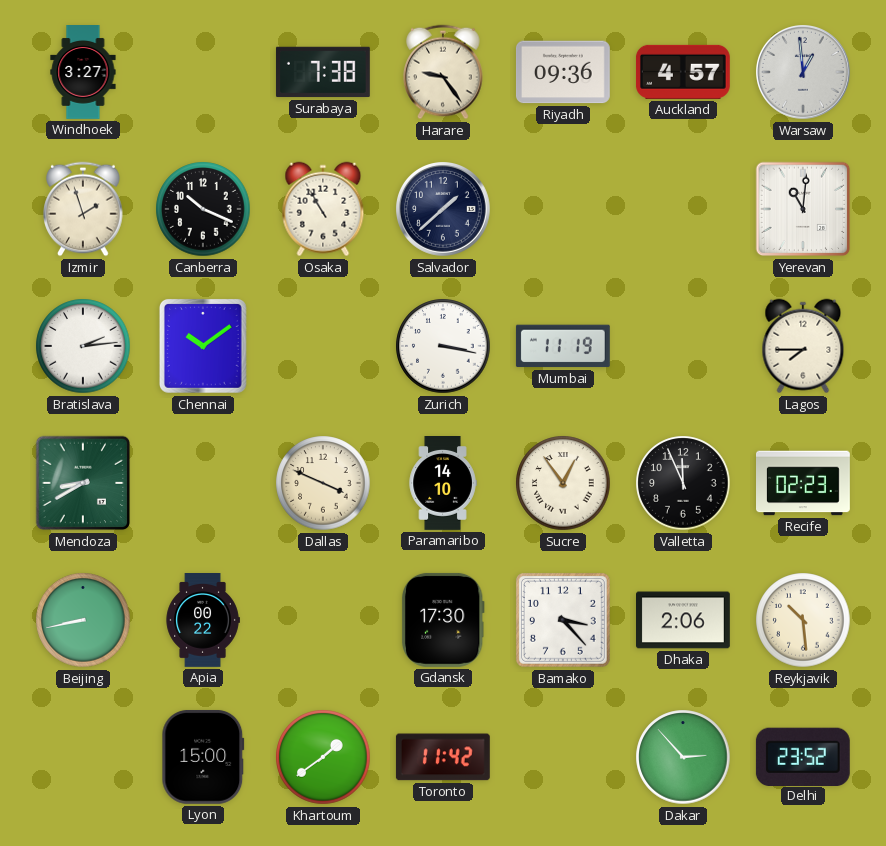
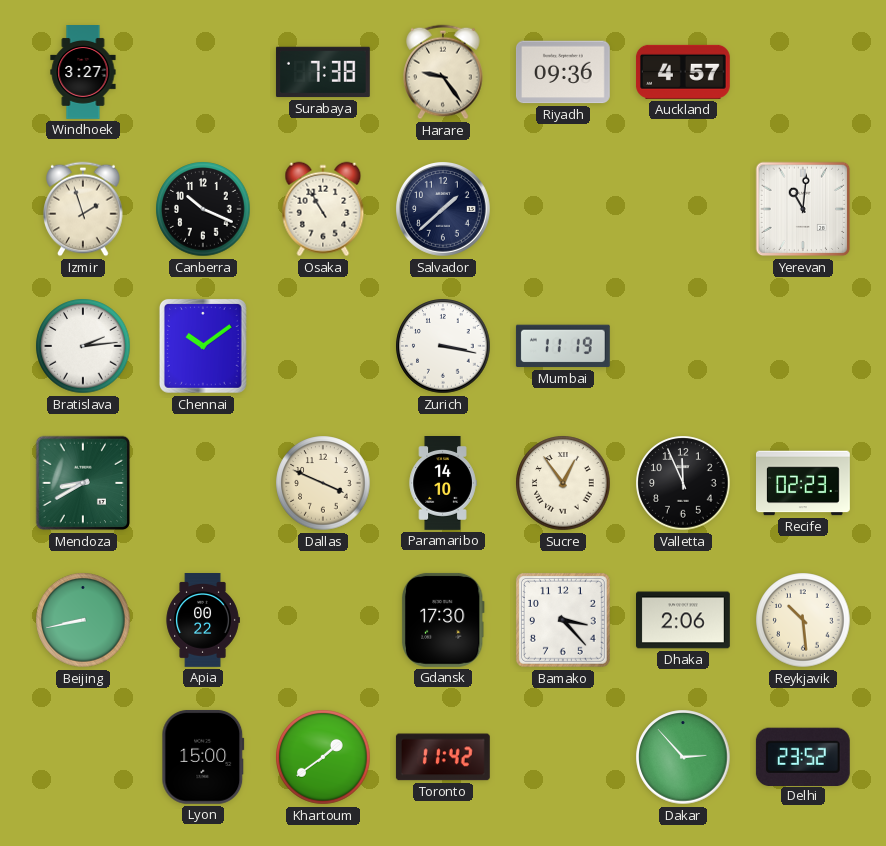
Warsaw: 12:59 -> none
Lagos: 7:45 -> none
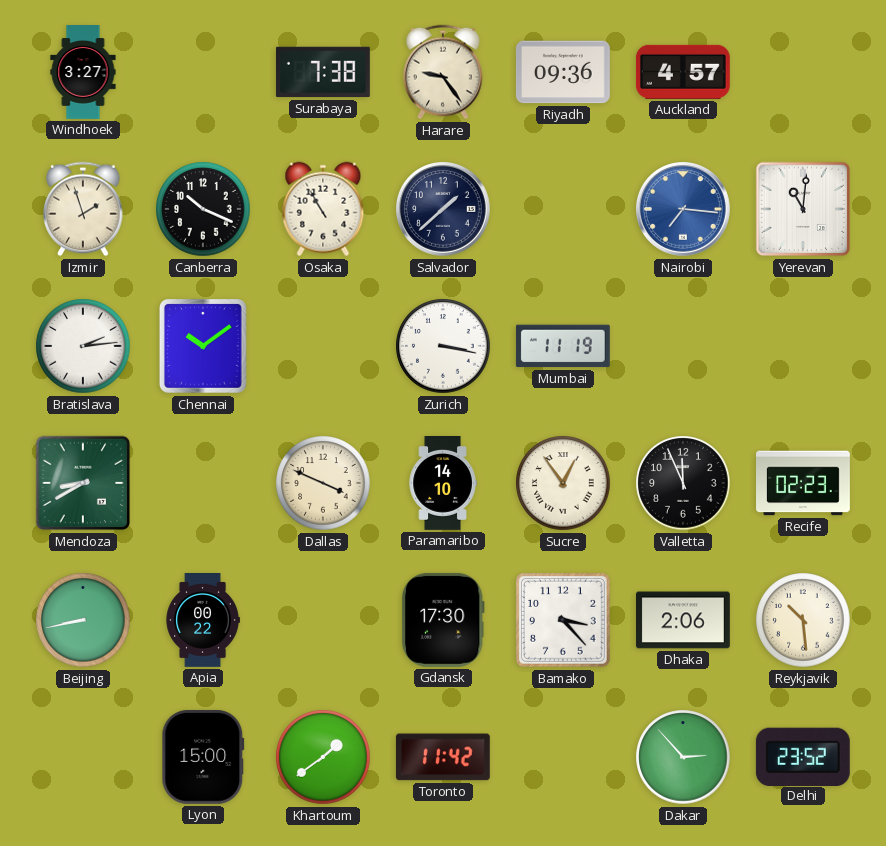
Nairobi: none -> 7:16
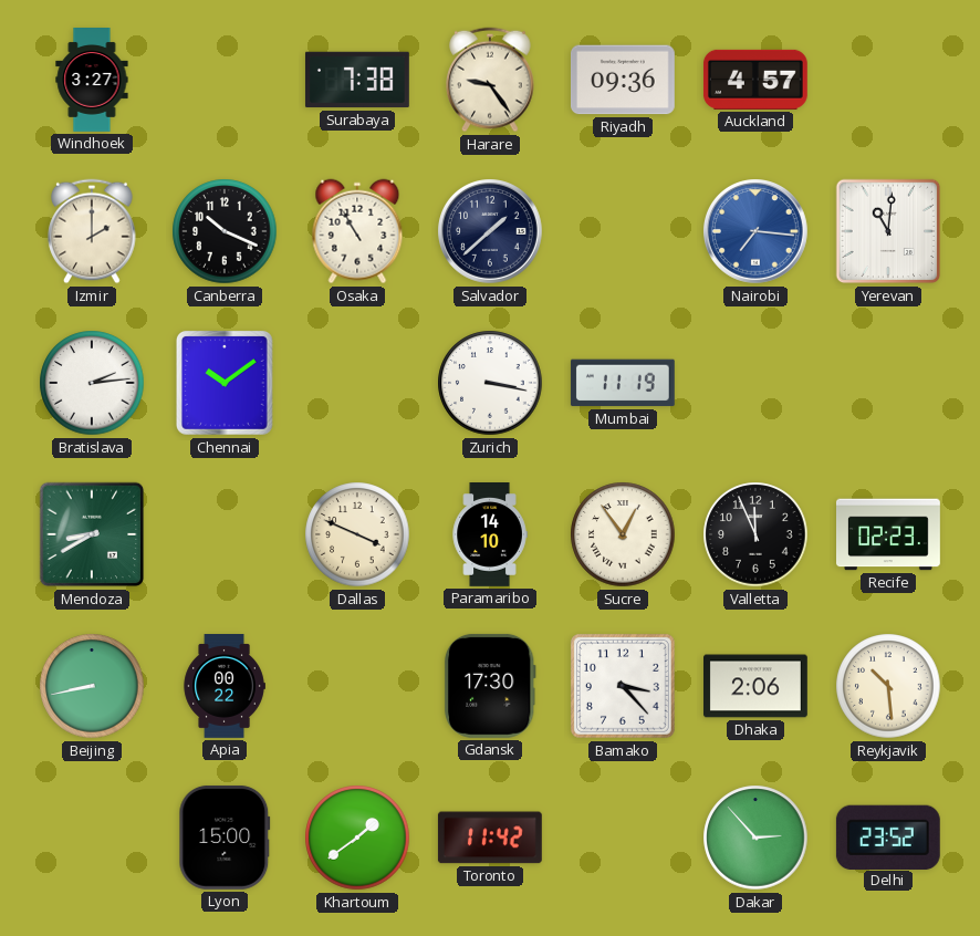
Izmir: 1:57 -> 2:00
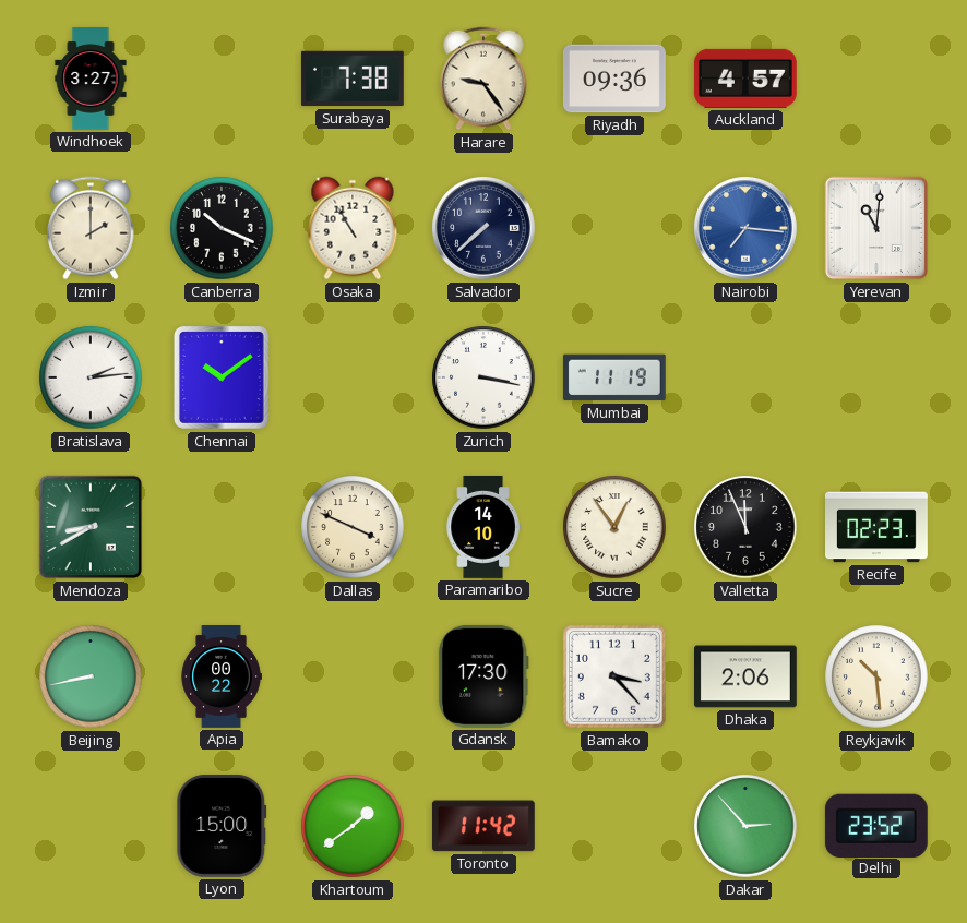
Salvador: 1:38 -> 7:38
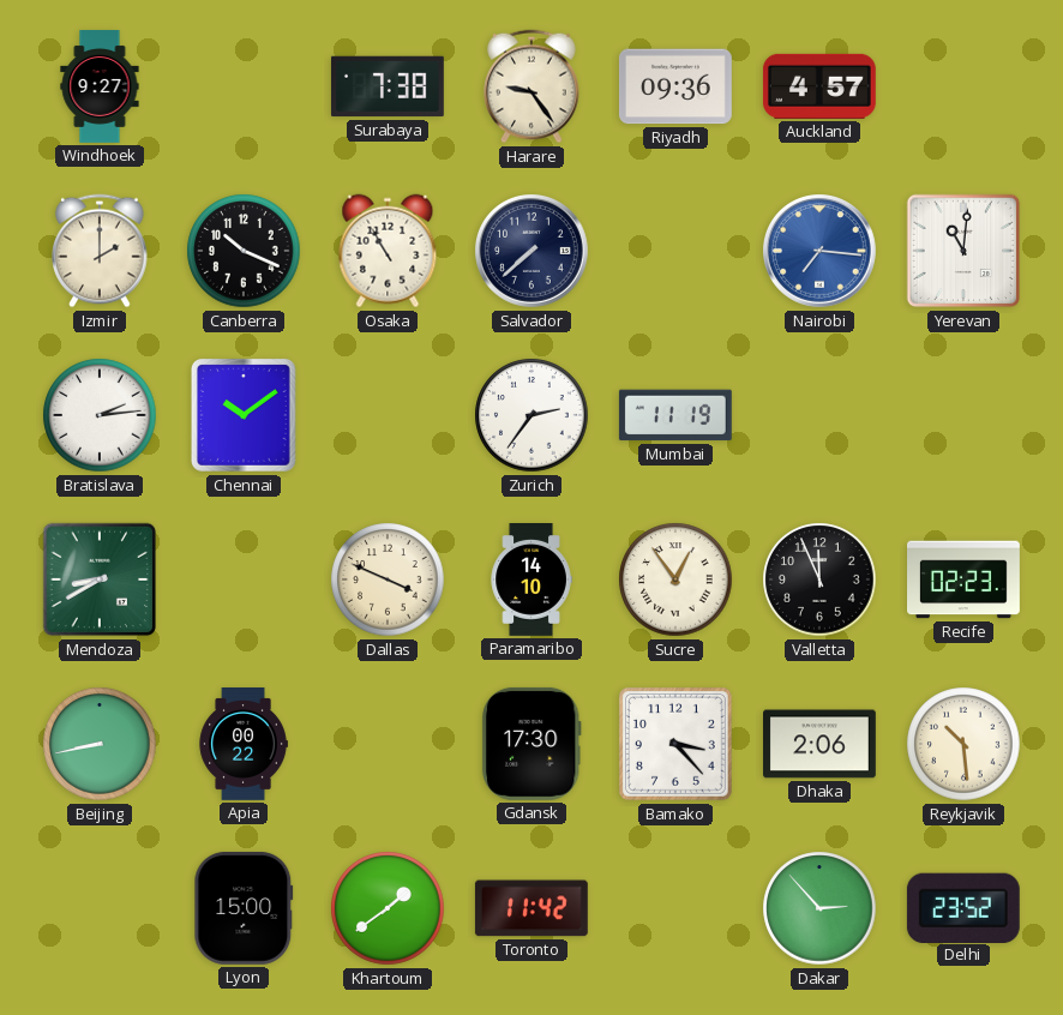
Windhoek: 3:27 -> 9:27
Zurich: 3:17 -> 2:36
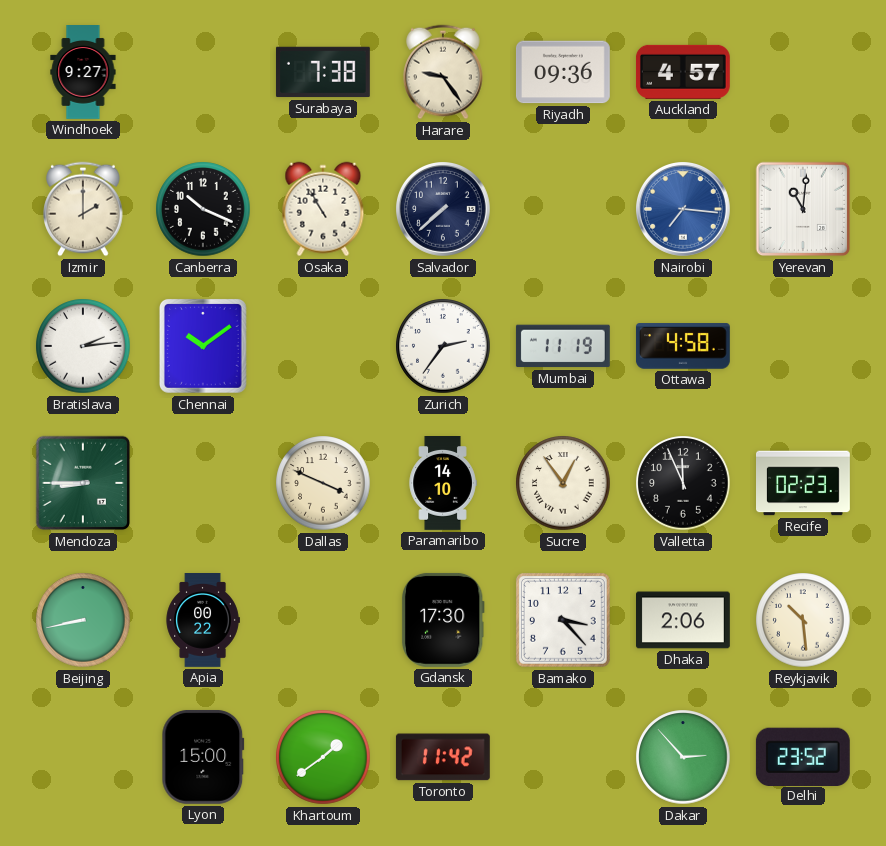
Ottawa: none -> 4:58
Mendoza: 8:40 -> 8:45
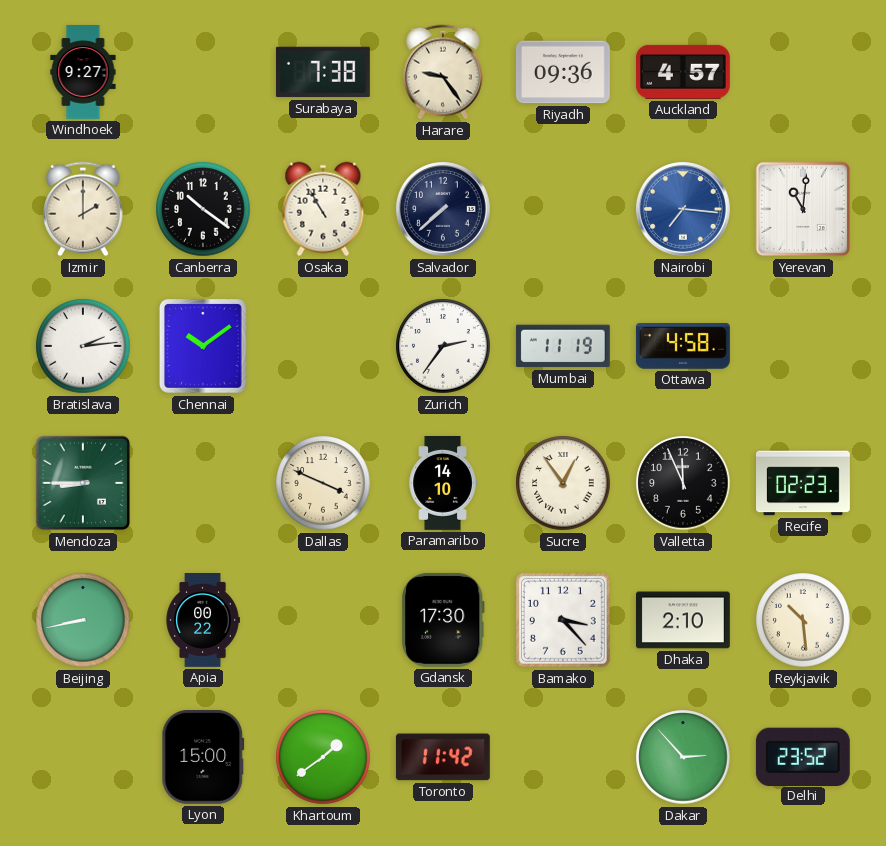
Canberra: 10:19 -> 10:21
Dhaka: 2:06 -> 2:10
